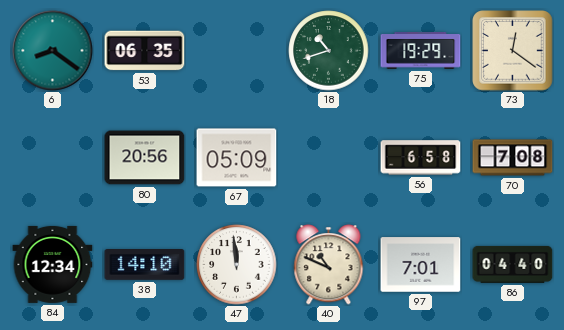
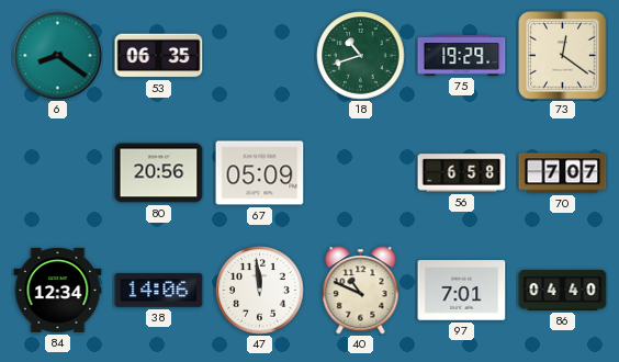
70: 7:08 -> 7:07
38: 14:10 -> 14:06
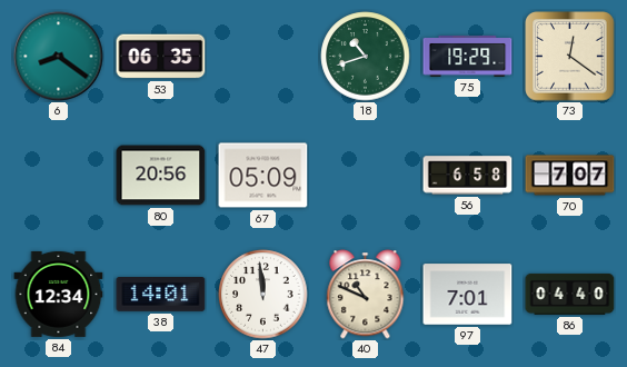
38: 14:06 -> 14:01
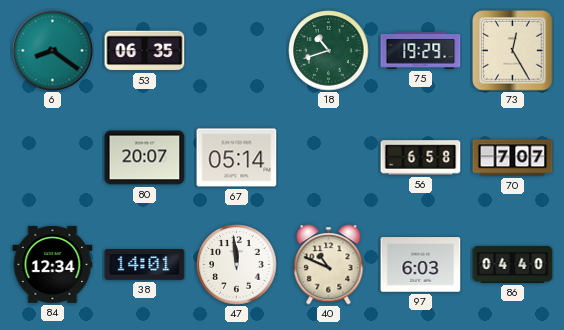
73: 12:21 -> 12:25
80: 20:56 -> 20:07
67: 05:09 -> 05:14
97: 7:01 -> 6:03
